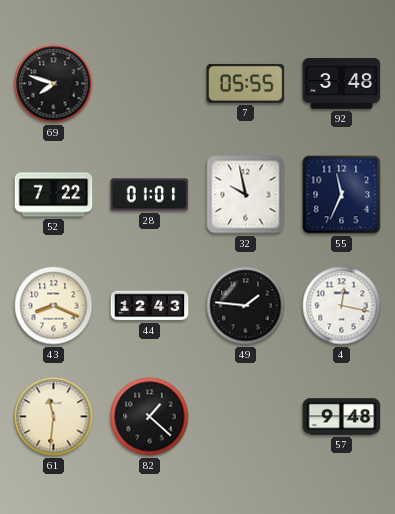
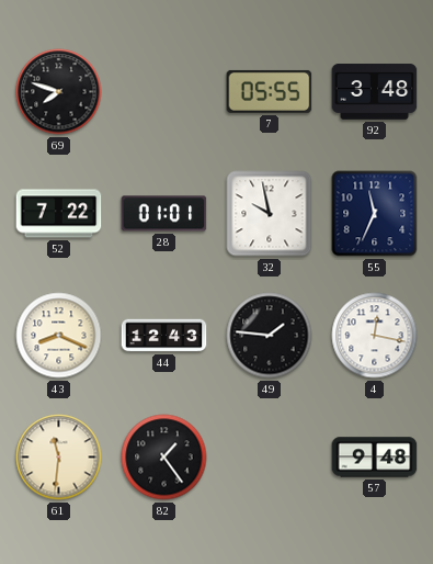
82: 1:22 -> 1:24
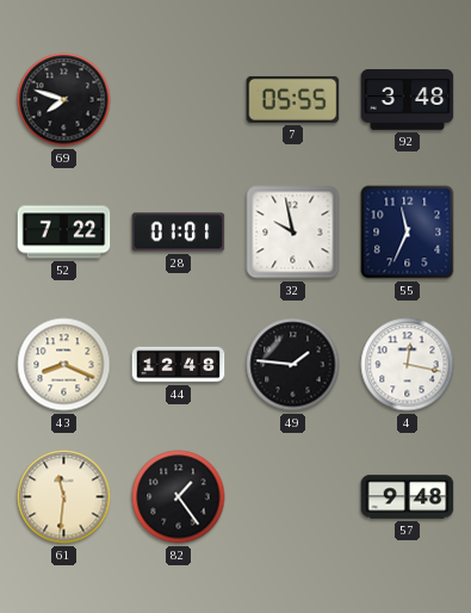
44: 12:43 -> 12:48
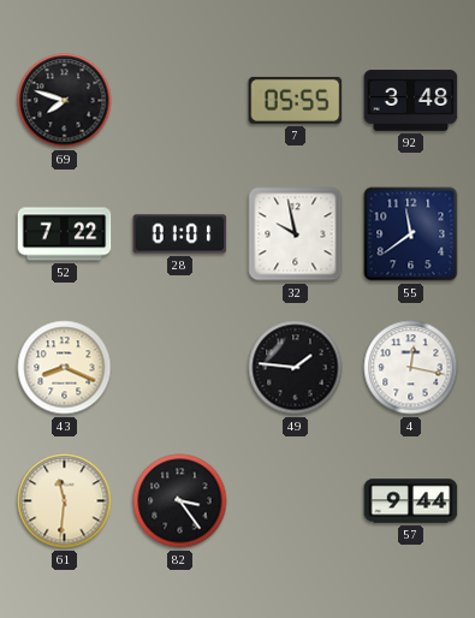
55: 11:34 -> 11:39
44: 12:48 -> none
82: 1:24 -> 3:24
57: 9:48 -> 9:44
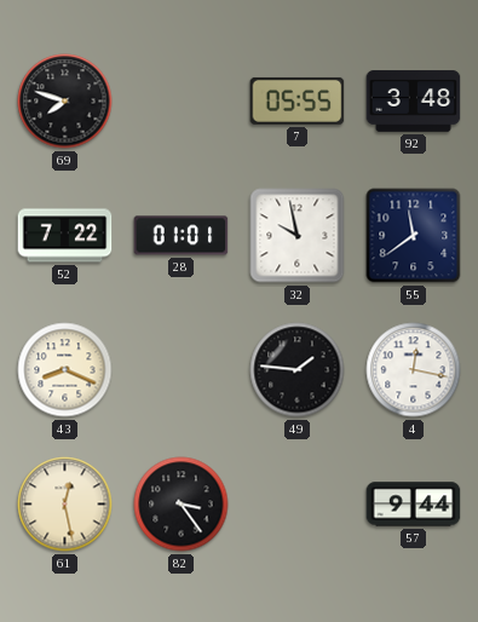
61: 11:31 -> 12:28
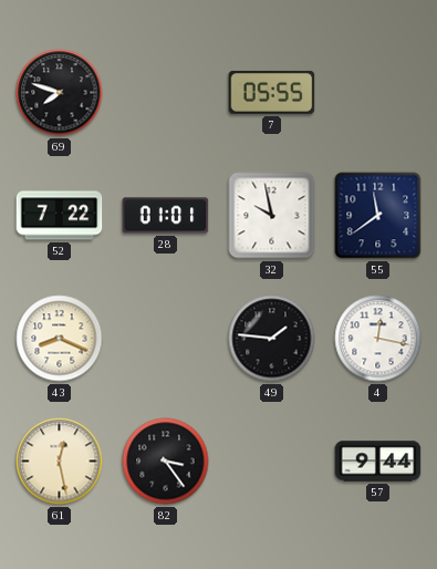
92: 3:48 -> none
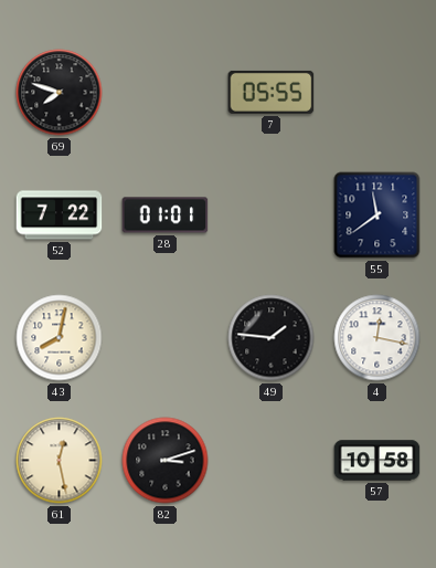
32: 9:58 -> none
43: 8:19 -> 8:02
82: 3:24 -> 3:12
57: 9:44 -> 10:58
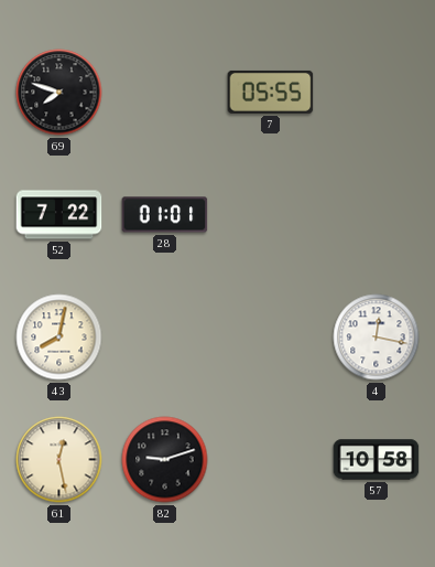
55: 11:39 -> none
49: 1:46 -> none
82: 3:12 -> 9:12
